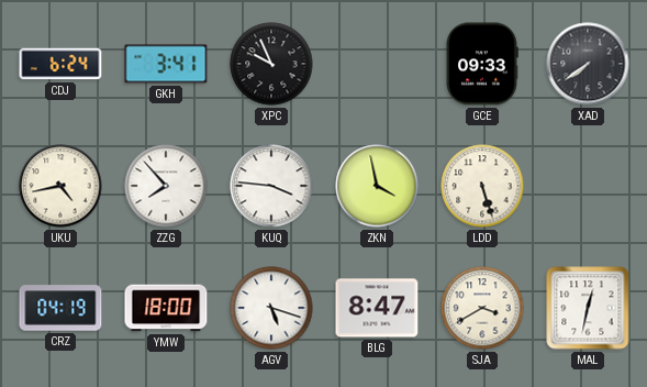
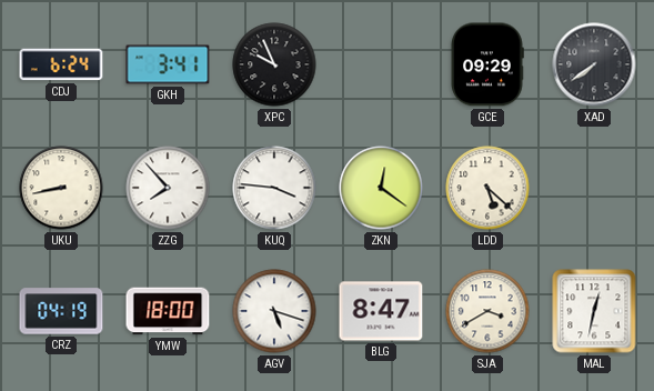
GCE: 09:33 -> 09:29
UKU: 4:43 -> 8:43
ZKN: 3:58 -> 12:21
LDD: 5:27 -> 5:22
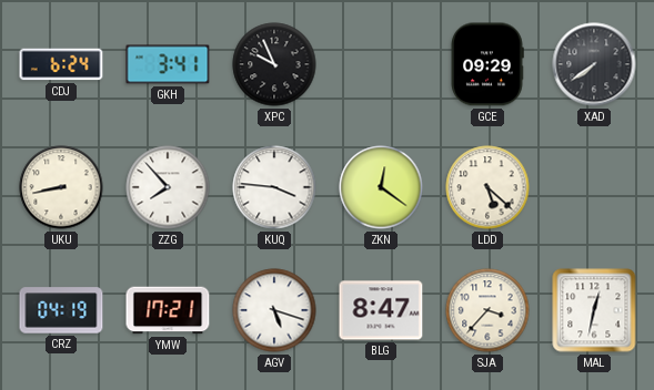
YMW: 18:00 -> 17:21
SJA: 3:40 -> 3:37
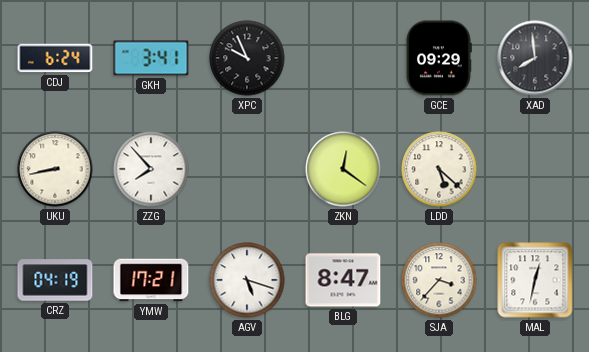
XAD: 7:39 -> 7:59
KUQ: 3:46 -> none
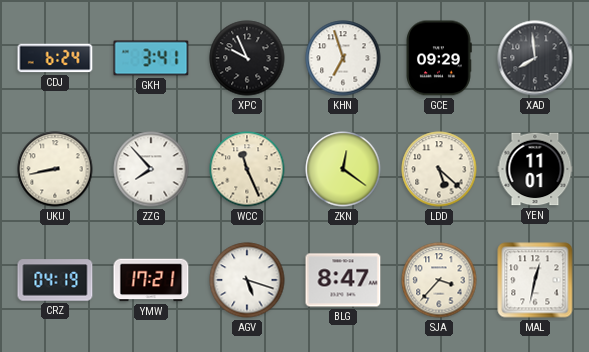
KHN: none -> 6:57
WCC: none -> 11:26
YEN: none -> 11:01
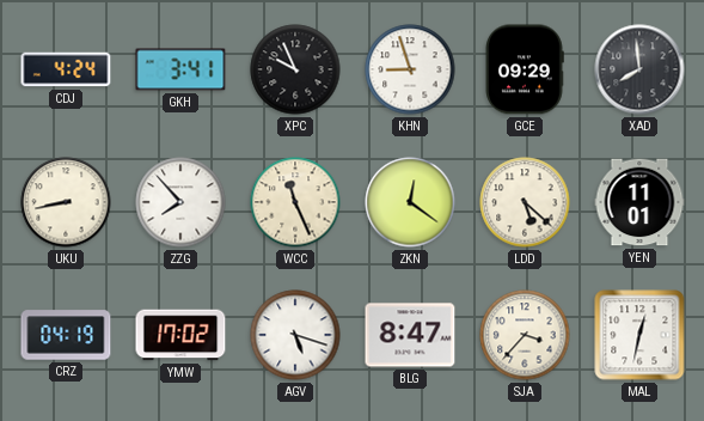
CDJ: 6:24 -> 4:24
KHN: 6:57 -> 8:57
YMW: 17:21 -> 17:02
